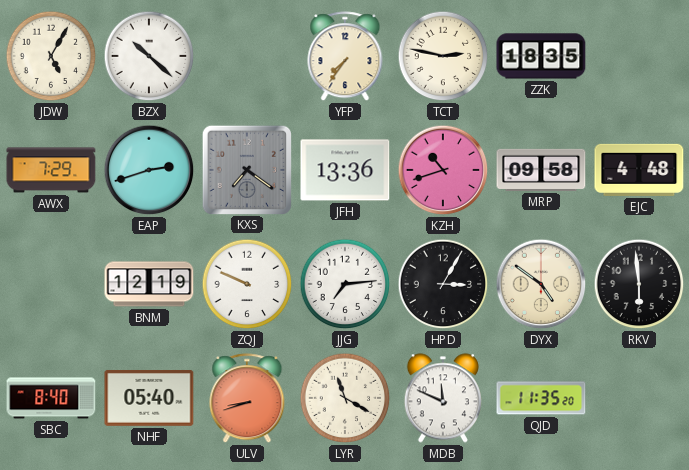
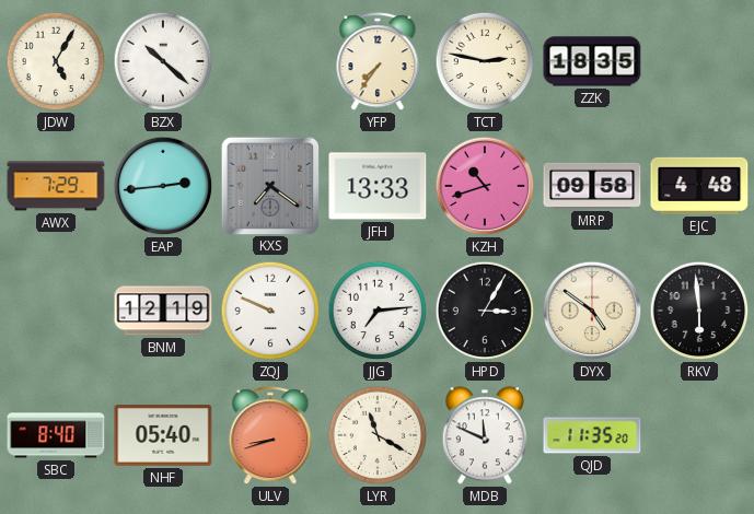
EAP: 2:42 -> 2:44
JFH: 13:36 -> 13:33
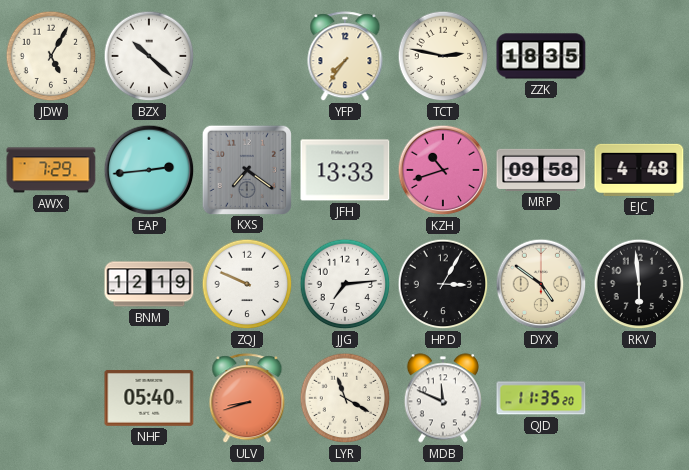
SBC: 8:40 -> none
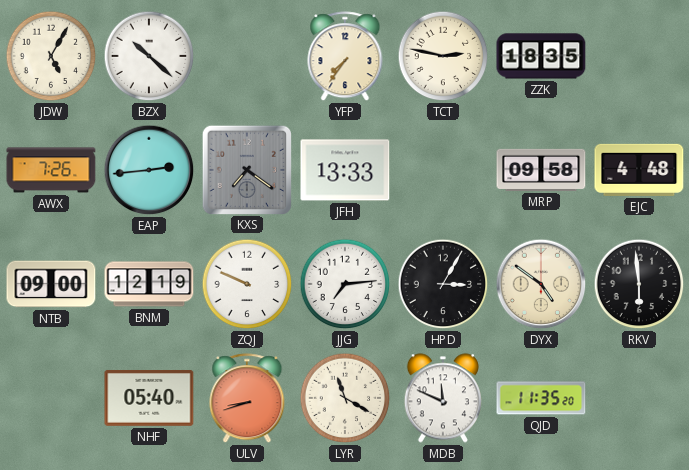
AWX: 7:29 -> 7:26
KZH: 10:42 -> none
NTB: none -> 09:00
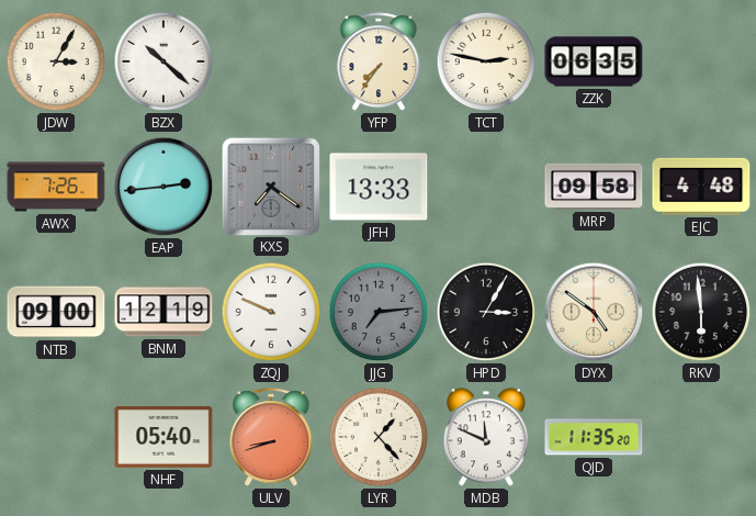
JDW: 5:05 -> 3:05
ZZK: 18:35 -> 06:35
JJG dial: white -> grey
LYR: 11:20 -> 1:23
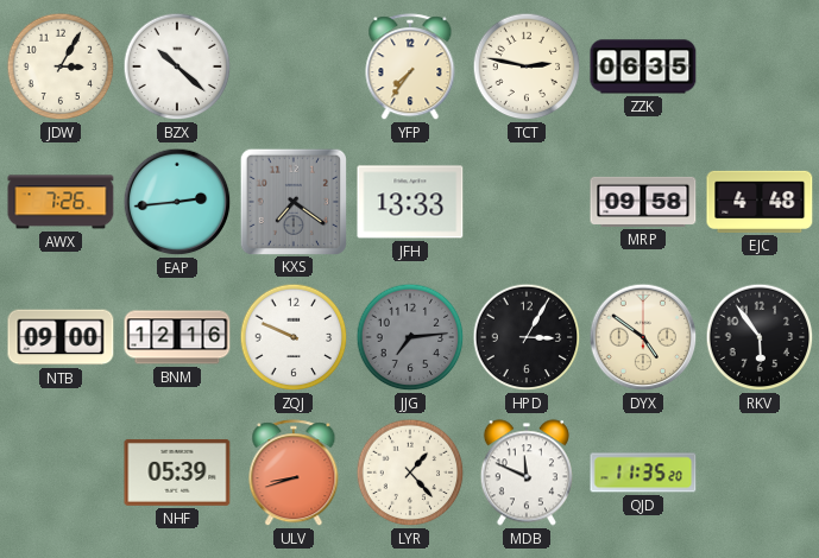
BNM: 12:19 -> 12:16
RKV: 5:59 -> 5:54
NHF: 05:40 -> 05:39
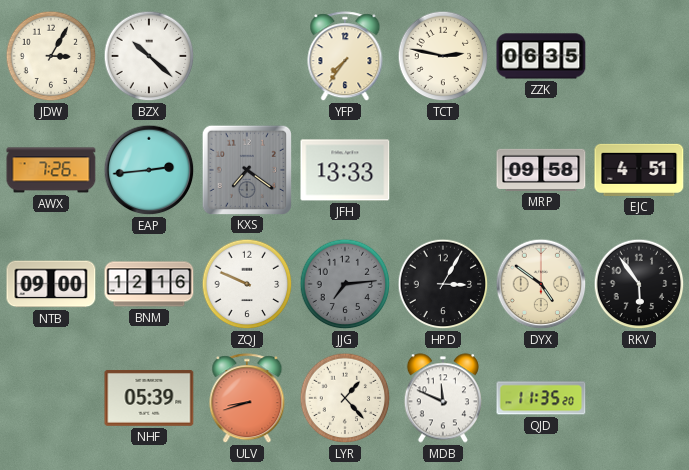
EJC: 4:48 -> 4:51
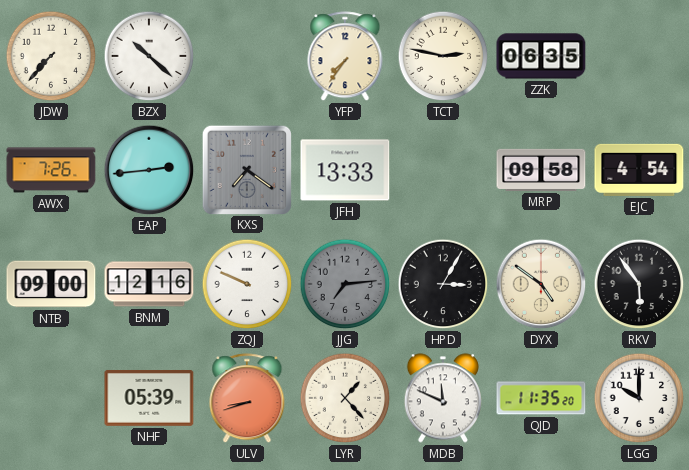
JDW: 3:05 -> 7:37
EJC: 4:51 -> 4:54
LGG: none -> 10:00
